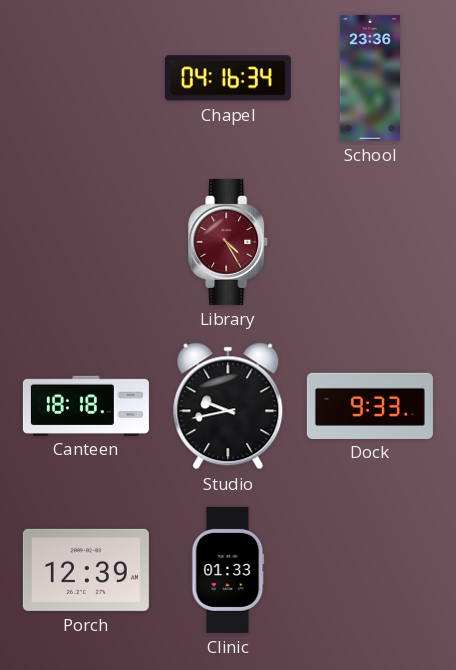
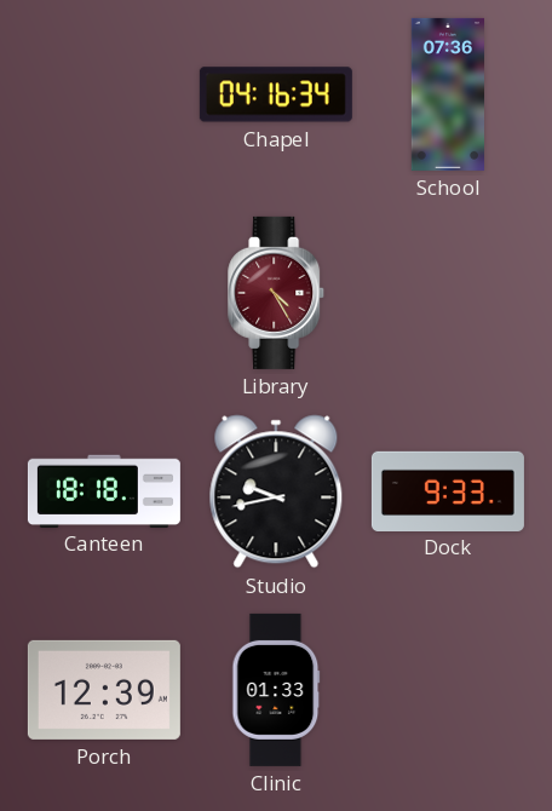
School: 23:36 -> 07:36
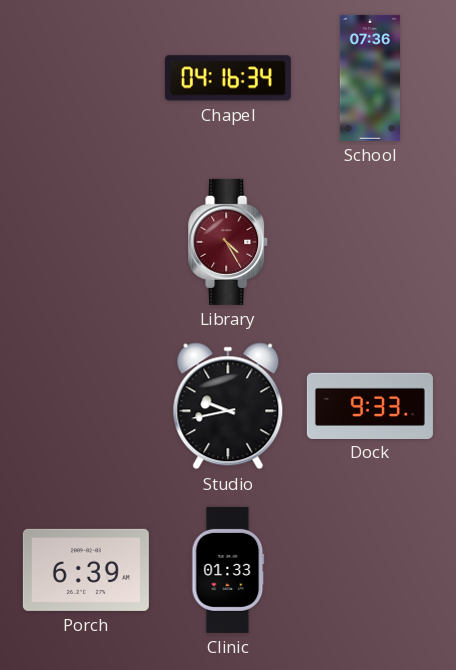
Canteen: 18:18 -> none
Porch: 12:39 -> 6:39
